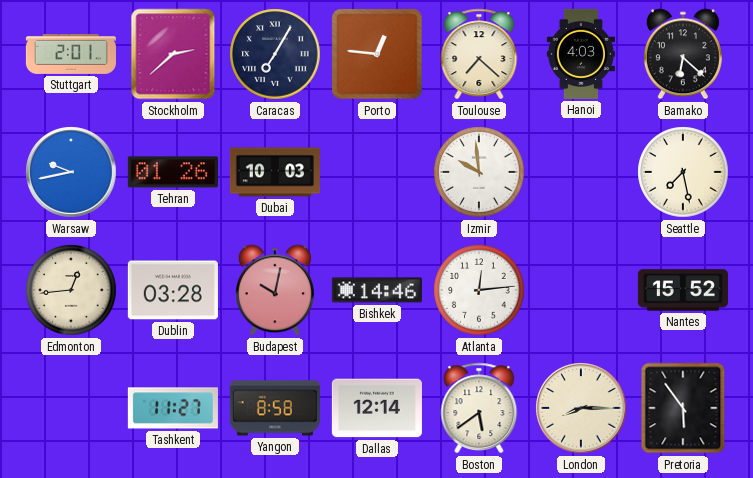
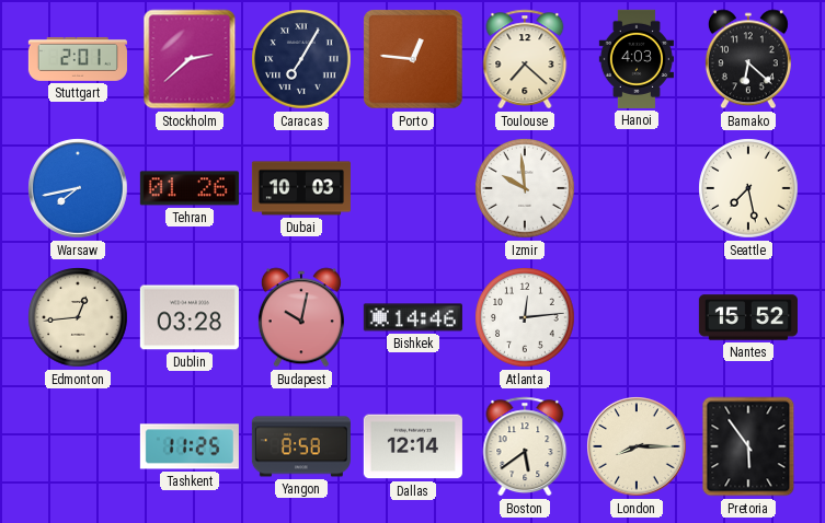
Warsaw: 9:43 -> 7:43
Tashkent: 11:27 -> 11:25
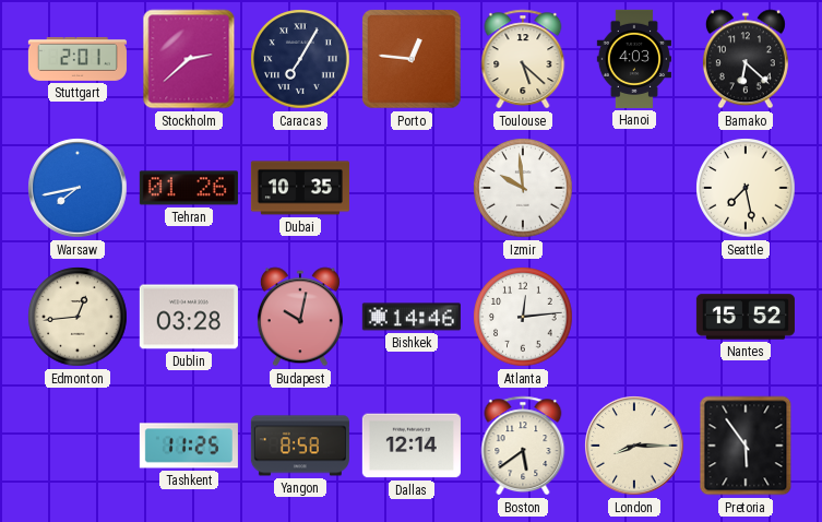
Toulouse: 7:22 -> 5:22
Dubai: 10:03 -> 10:35
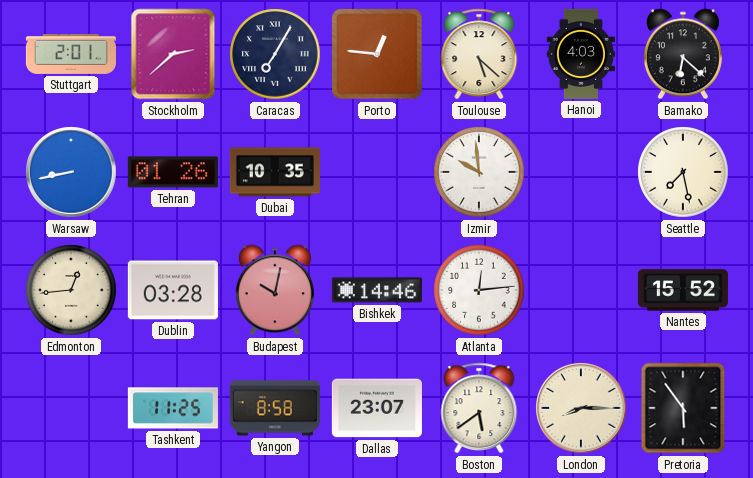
Warsaw: 7:43 -> 8:43
Dallas: 12:14 -> 23:07
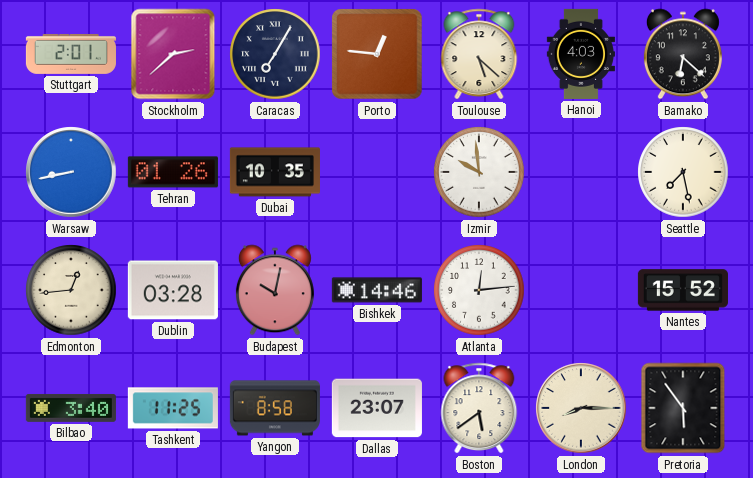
Bilbao: none -> 3:40
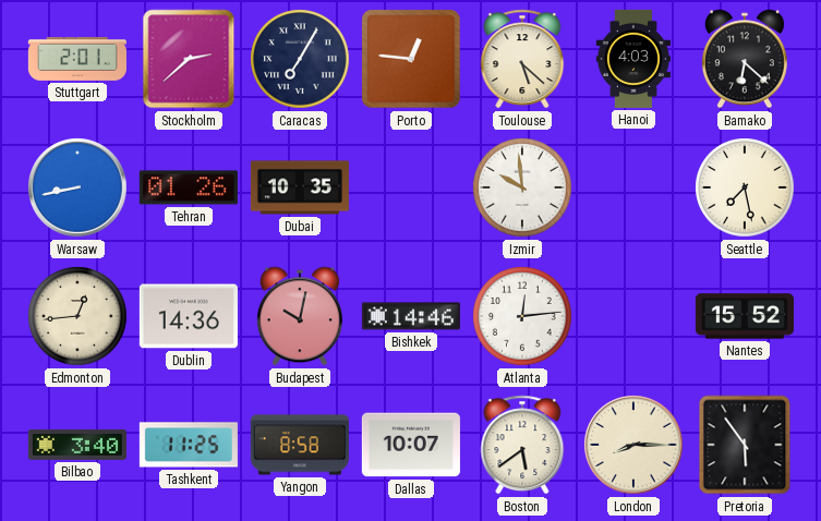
Dublin: 03:28 -> 14:36
Dallas: 23:07 -> 10:07
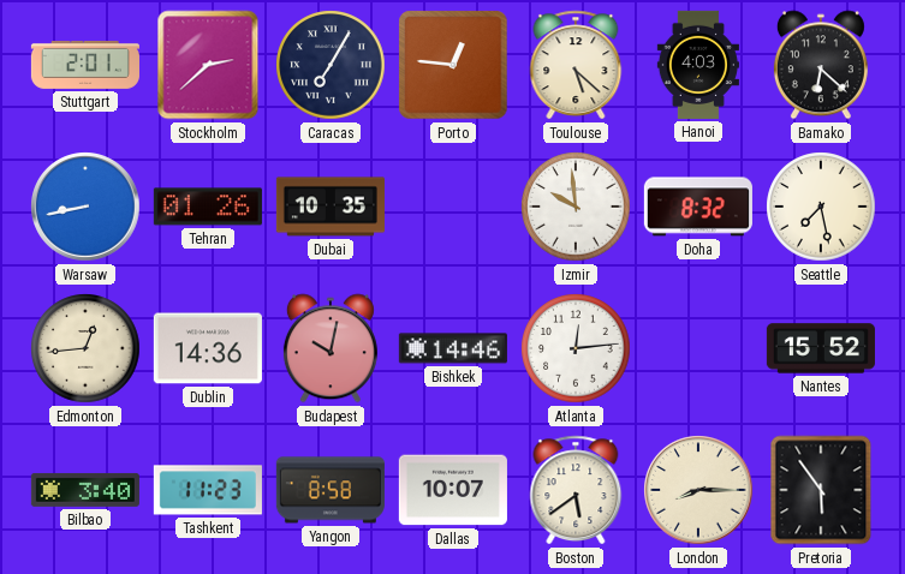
Doha: none -> 8:32
Tashkent: 11:25 -> 11:23
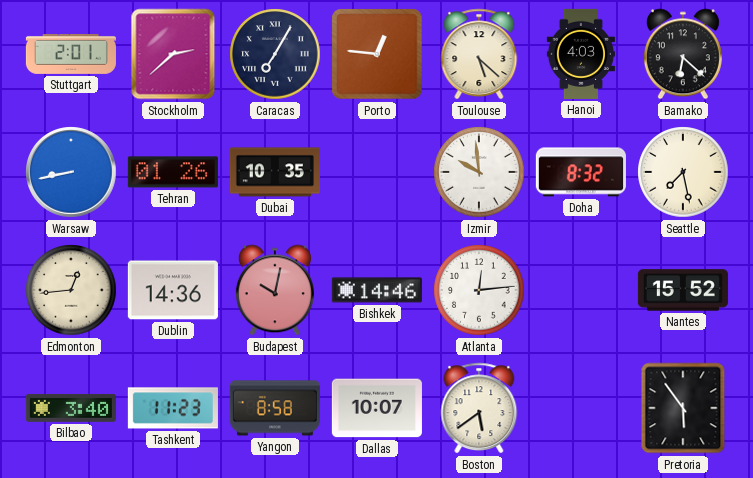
London: 8:15 -> none
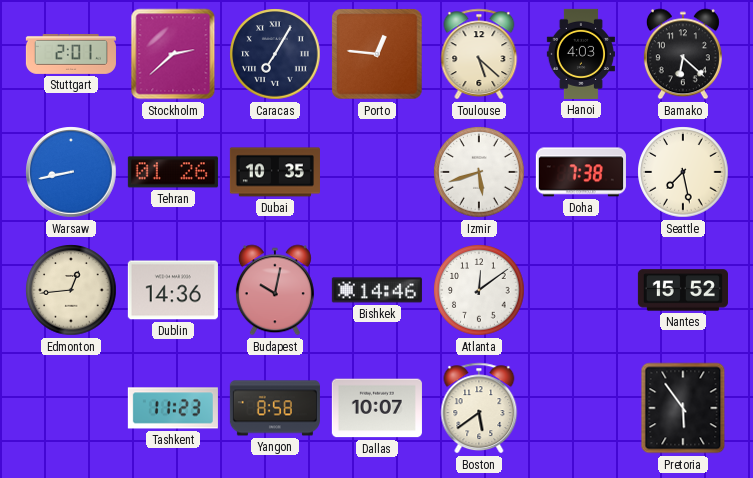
Izmir: 9:59 -> 5:42
Doha: 8:32 -> 7:38
Atlanta: 12:14 -> 12:09
Bilbao: 3:40 -> none
